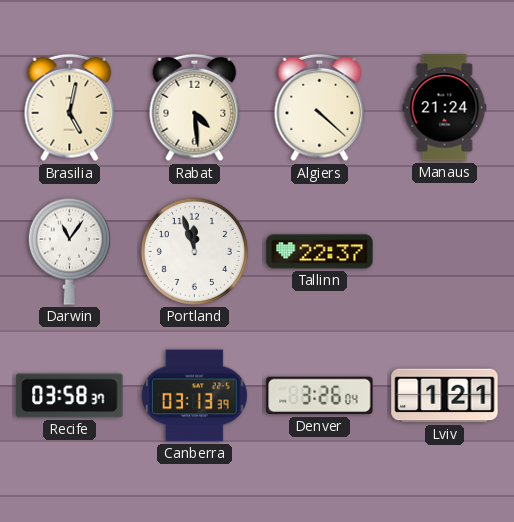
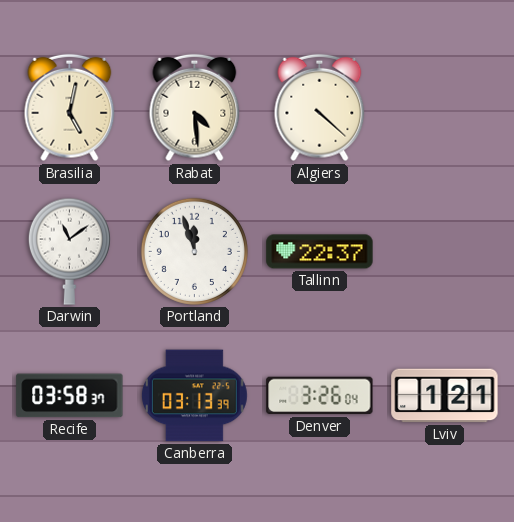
Manaus: 21:24 -> none
Darwin: 11:06 -> 11:09
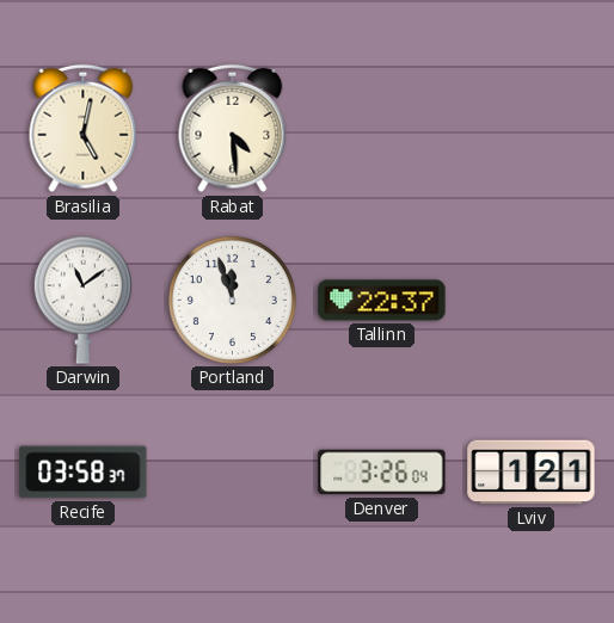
Algiers: 4:22 -> none
Canberra: 03:13 -> none
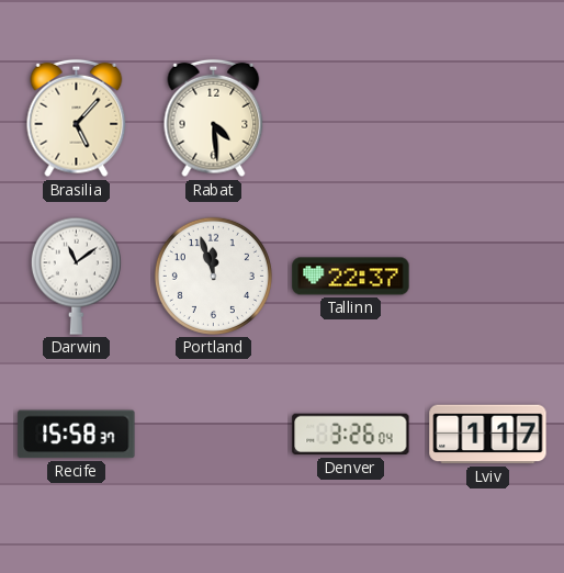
Brasilia: 5:02 -> 5:07
Recife: 03:58 -> 15:58
Lviv: 1:21 -> 1:17
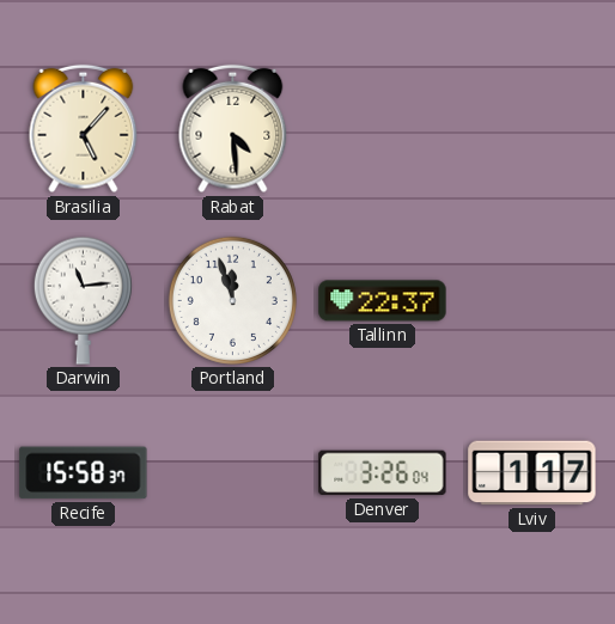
Darwin: 11:09 -> 11:14
